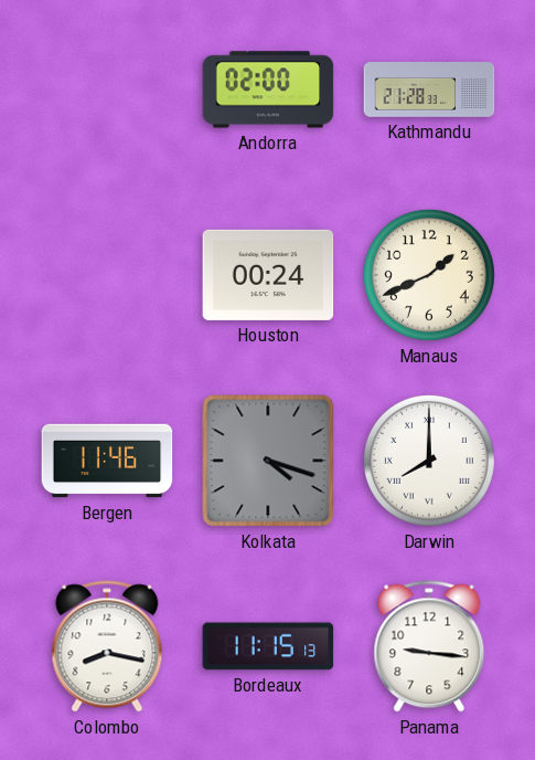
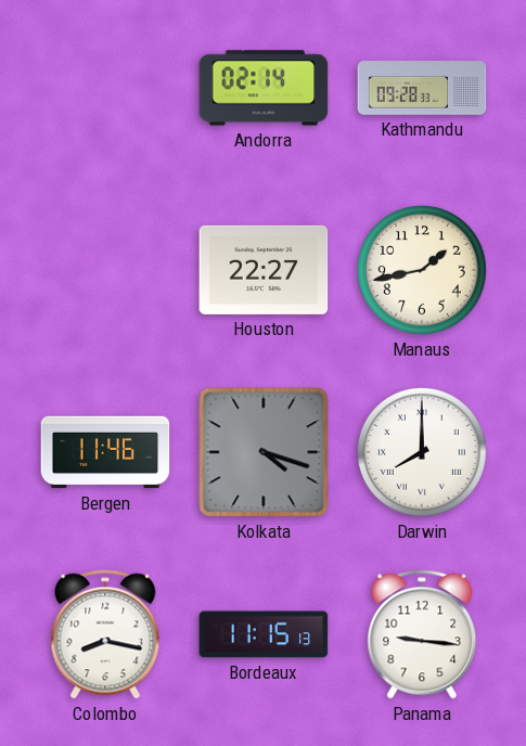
Andorra: 02:00 -> 02:14
Kathmandu: 21:28 -> 09:28
Houston: 00:24 -> 22:27
Manaus: 1:41 -> 1:43
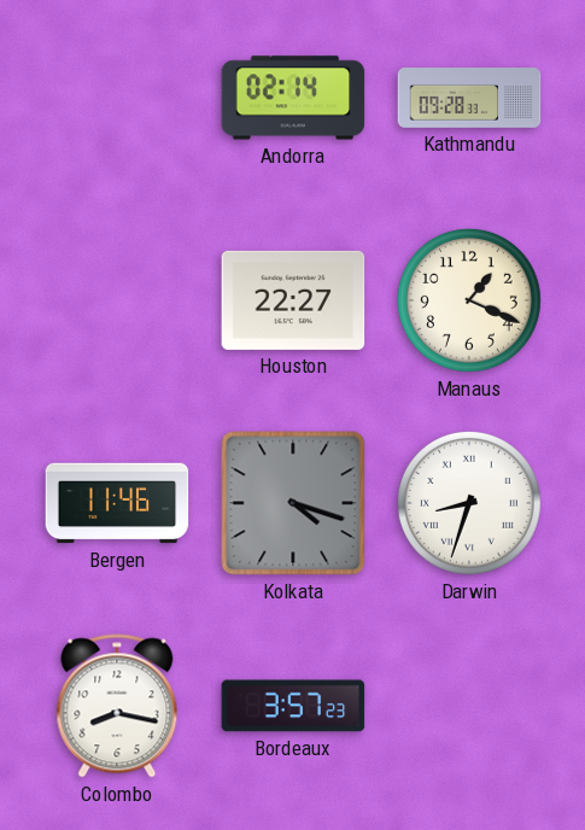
Manaus: 1:43 -> 1:19
Darwin: 8:00 -> 8:33
Bordeaux: 11:15 -> 3:57
Panama: 9:16 -> none
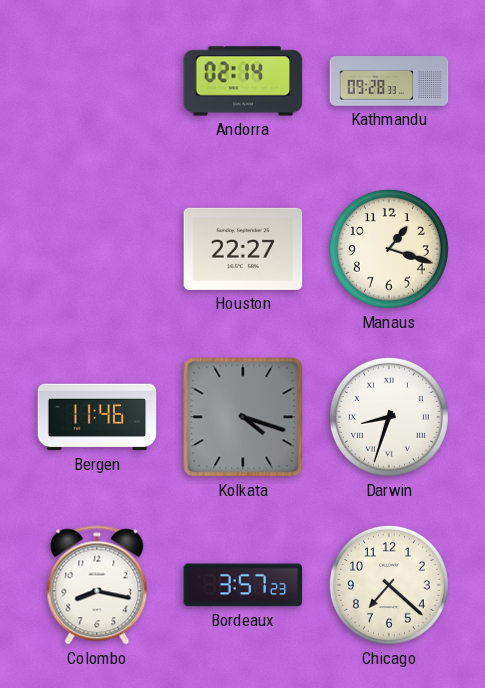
Manaus: 1:19 -> 1:18
Chicago: none -> 7:22
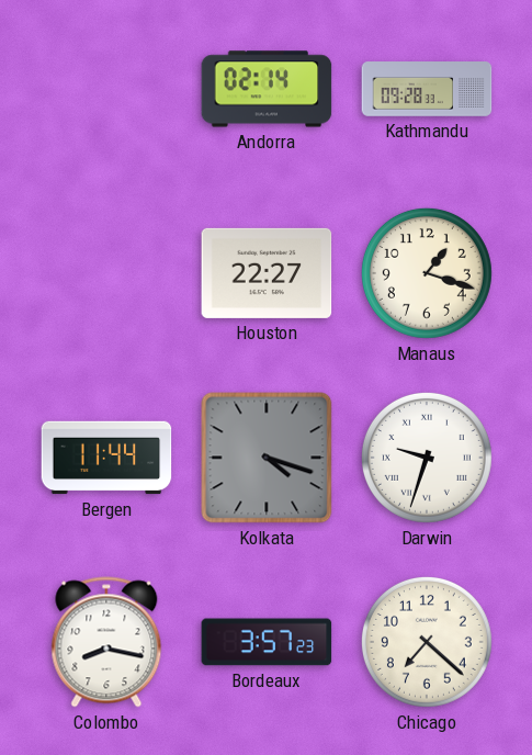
Bergen: 11:46 -> 11:44
Darwin: 8:33 -> 9:33
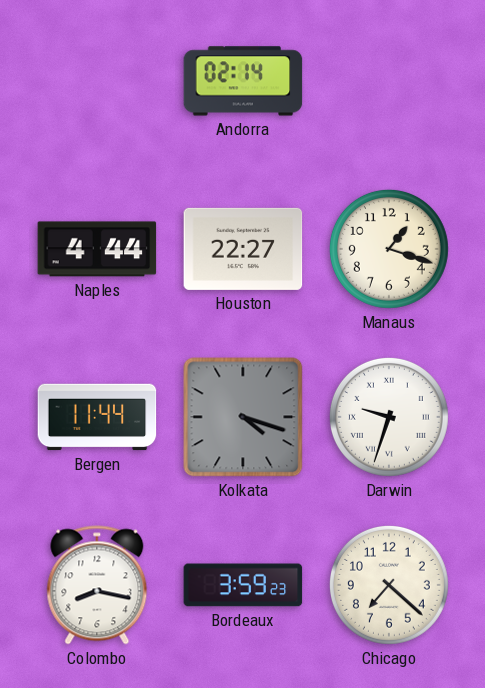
Kathmandu: 09:28 -> none
Naples: none -> 4:44
Bordeaux: 3:57 -> 3:59
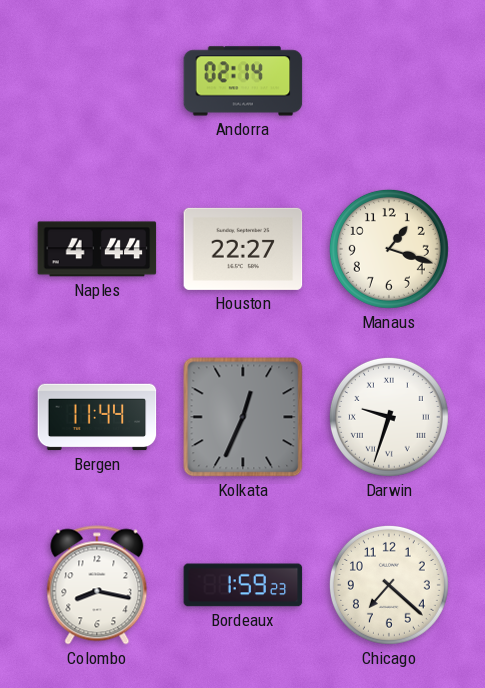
Kolkata: 4:18 -> 12:34
Bordeaux: 3:59 -> 1:59
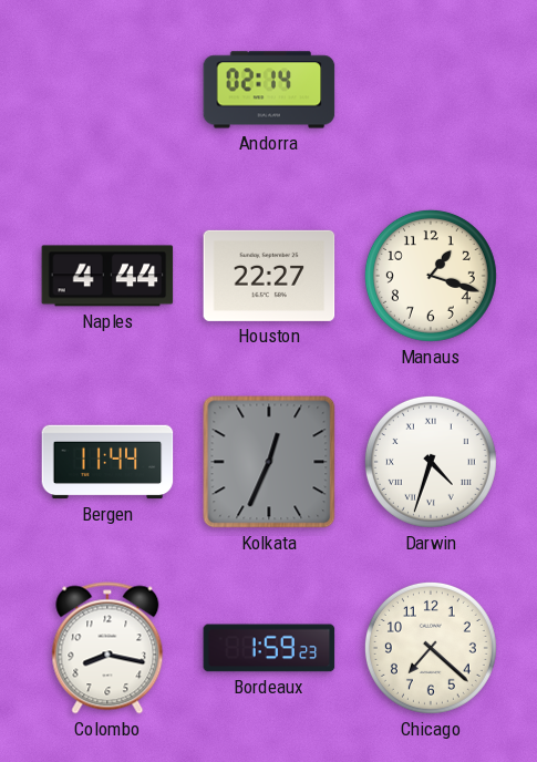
Darwin: 9:33 -> 4:33
